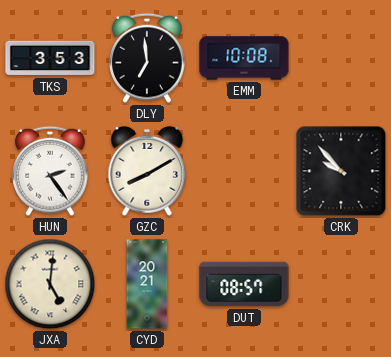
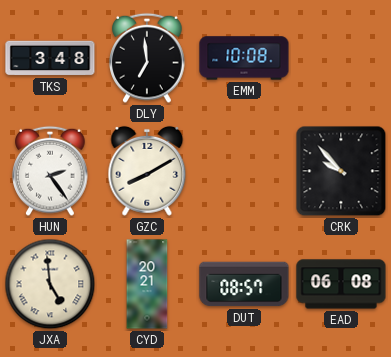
TKS: 3:53 -> 3:48
JXA: 5:01 -> 4:59
EAD: none -> 06:08
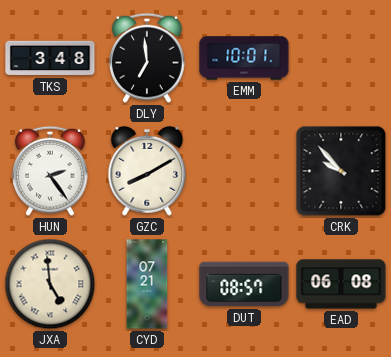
EMM: 10:08 -> 10:01
CYD: 20:21 -> 07:21
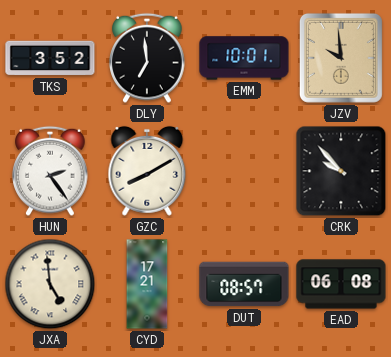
TKS: 3:48 -> 3:52
JZV: none -> 9:59
CYD: 07:21 -> 17:21
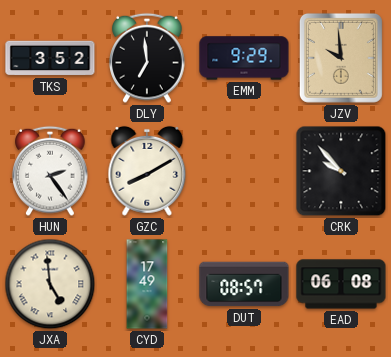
EMM: 10:01 -> 9:29
CYD: 17:21 -> 17:49
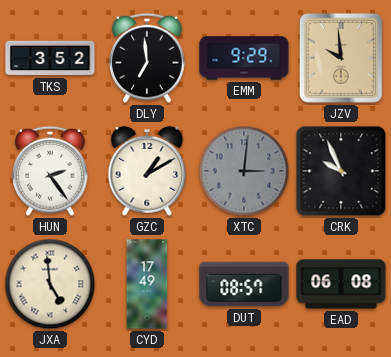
GZC: 8:10 -> 1:10
XTC: none -> 3:01
CRK: 9:53 -> 9:56
